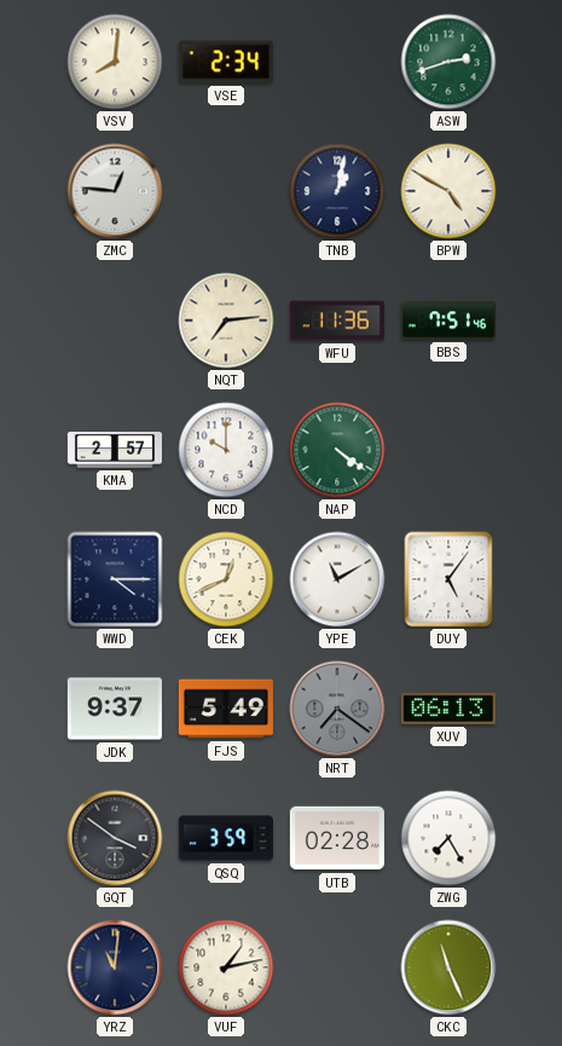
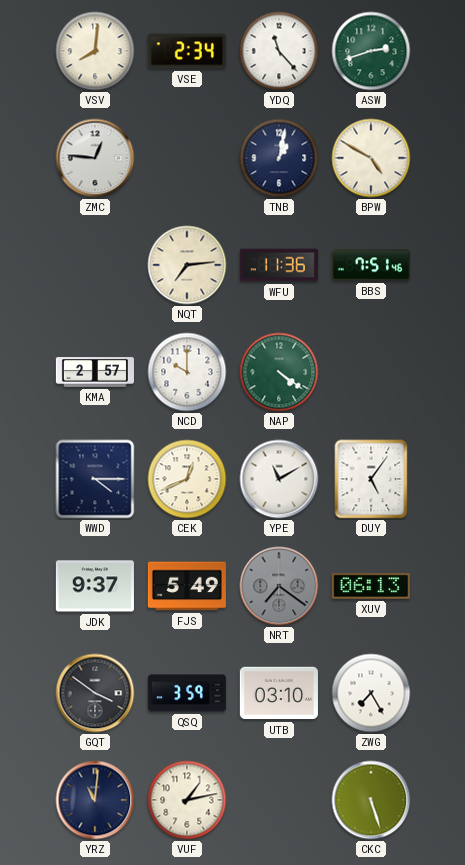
YDQ: none -> 11:23
UTB: 02:28 -> 03:10
CKC: 11:26 -> 5:27
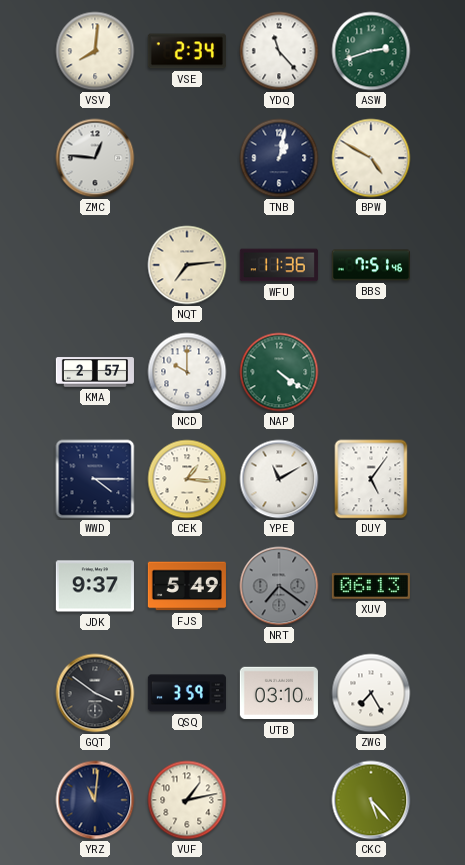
CEK: 12:41 -> 1:16
CKC: 5:27 -> 5:23
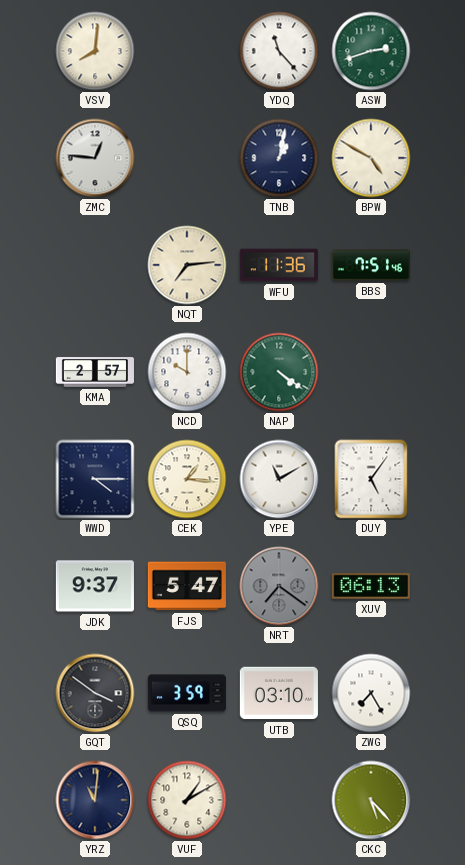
VSE: 2:34 -> none
FJS: 5:49 -> 5:47
VUF: 1:13 -> 1:10
